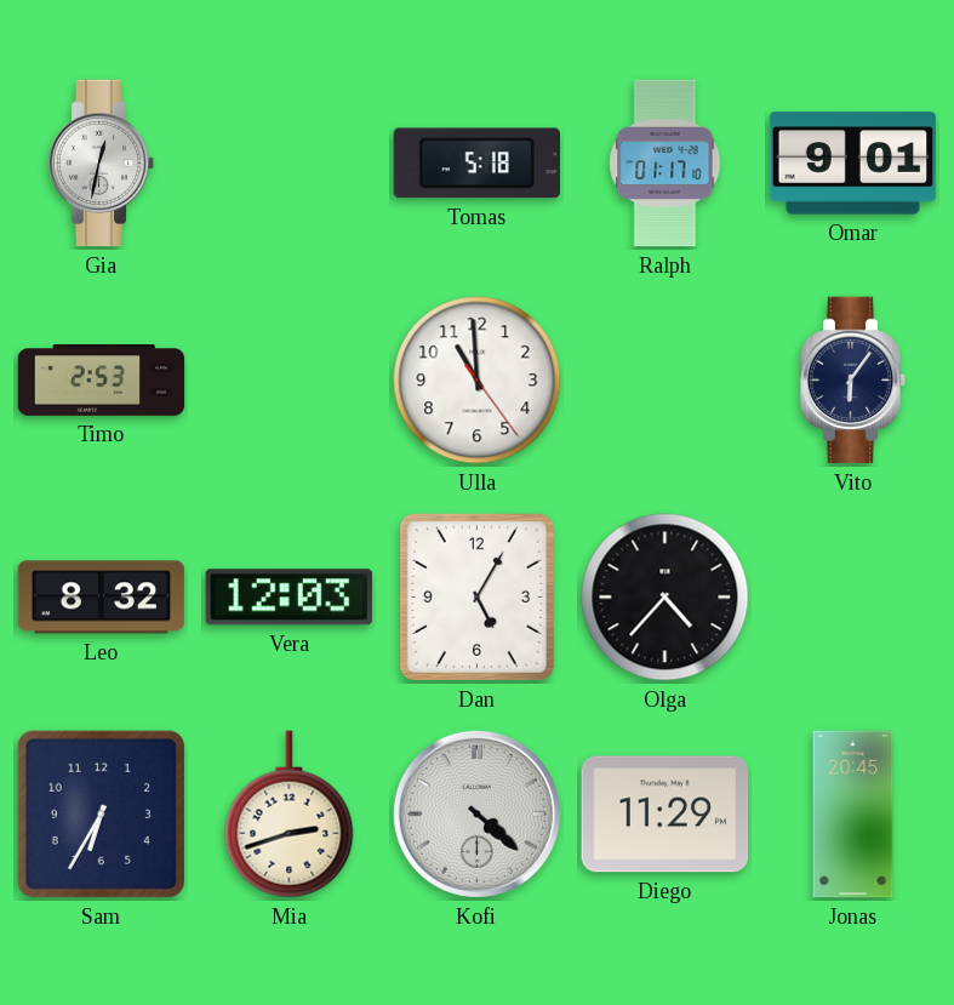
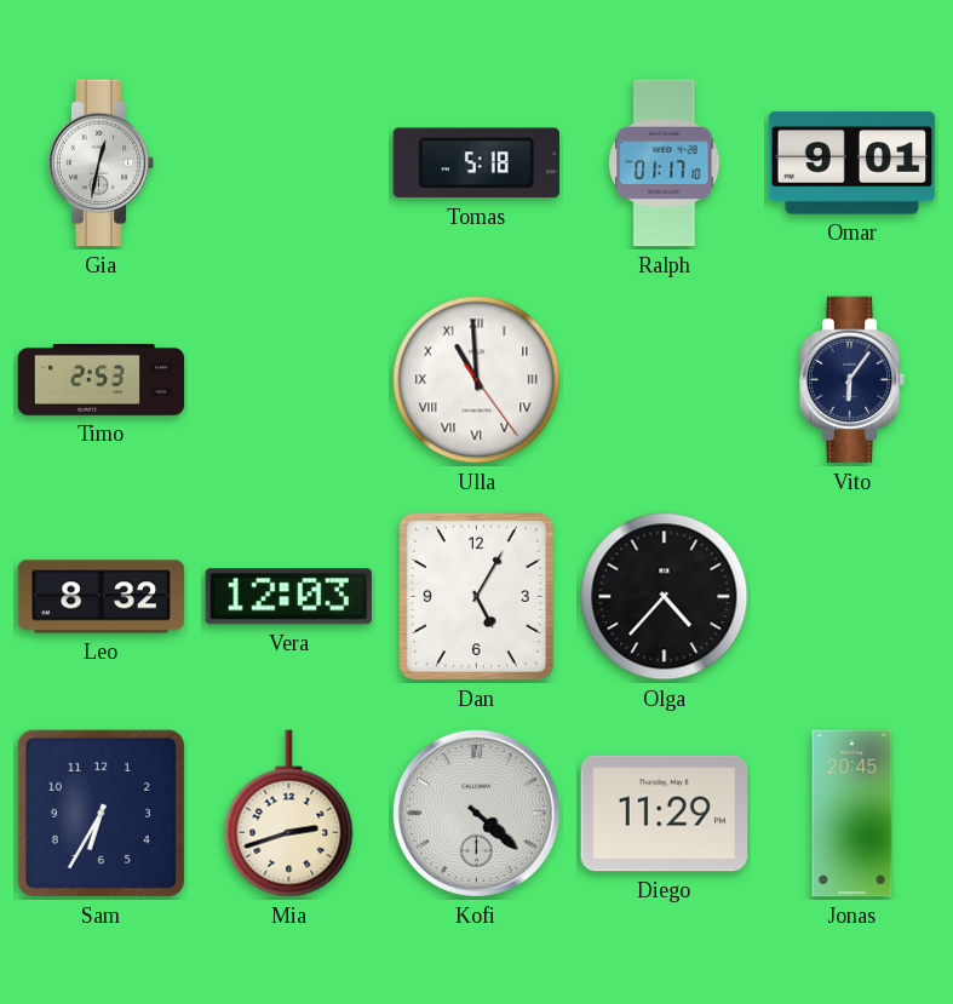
Ulla numerals: Arabic -> Roman
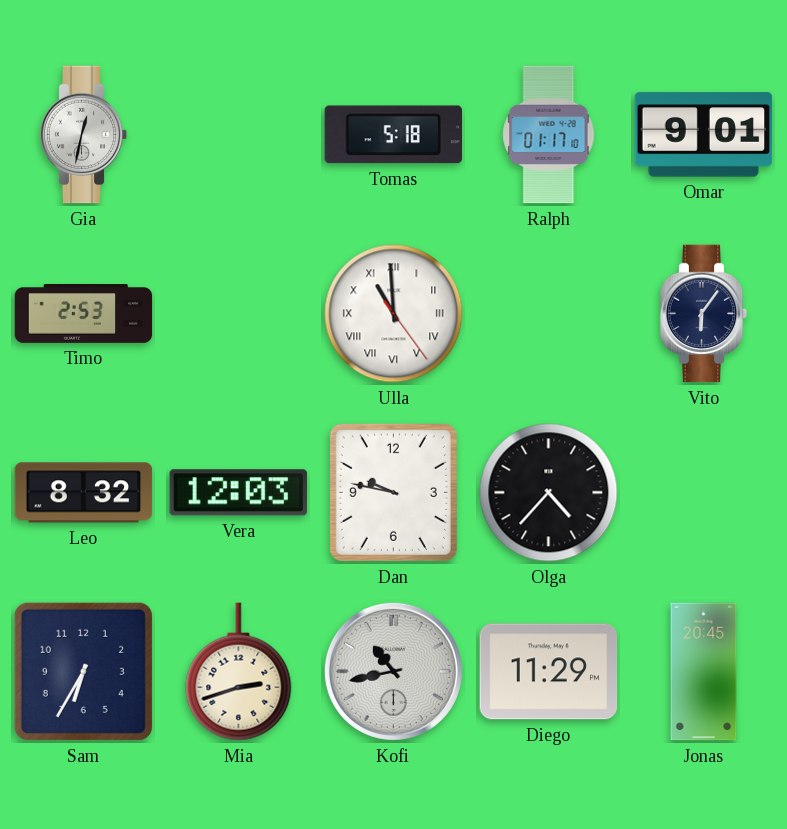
Dan: 5:05 -> 9:47
Kofi: 4:22 -> 10:43
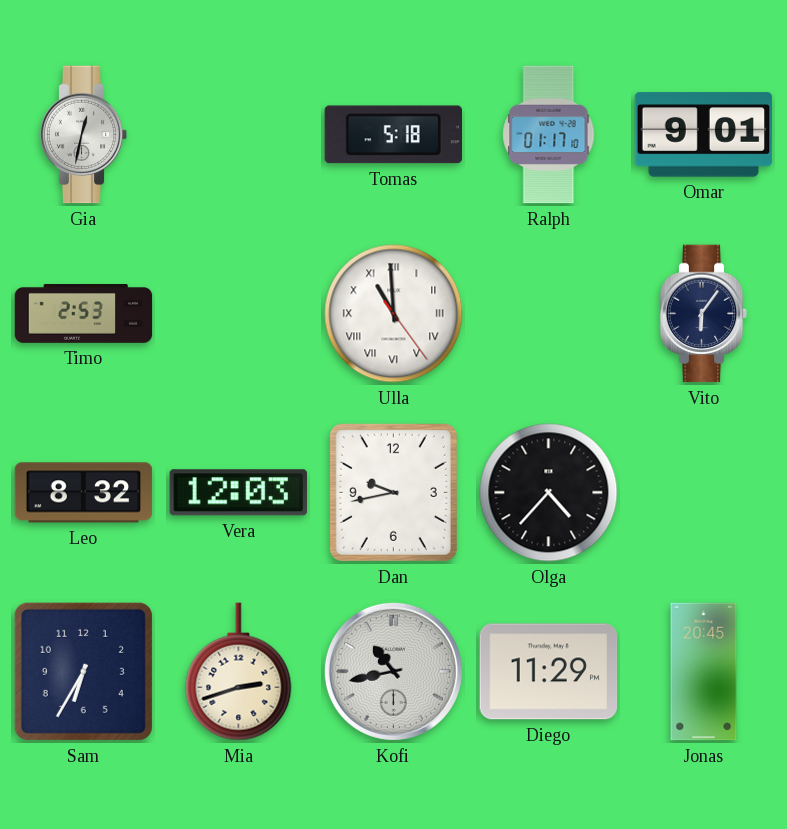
Dan: 9:47 -> 9:43
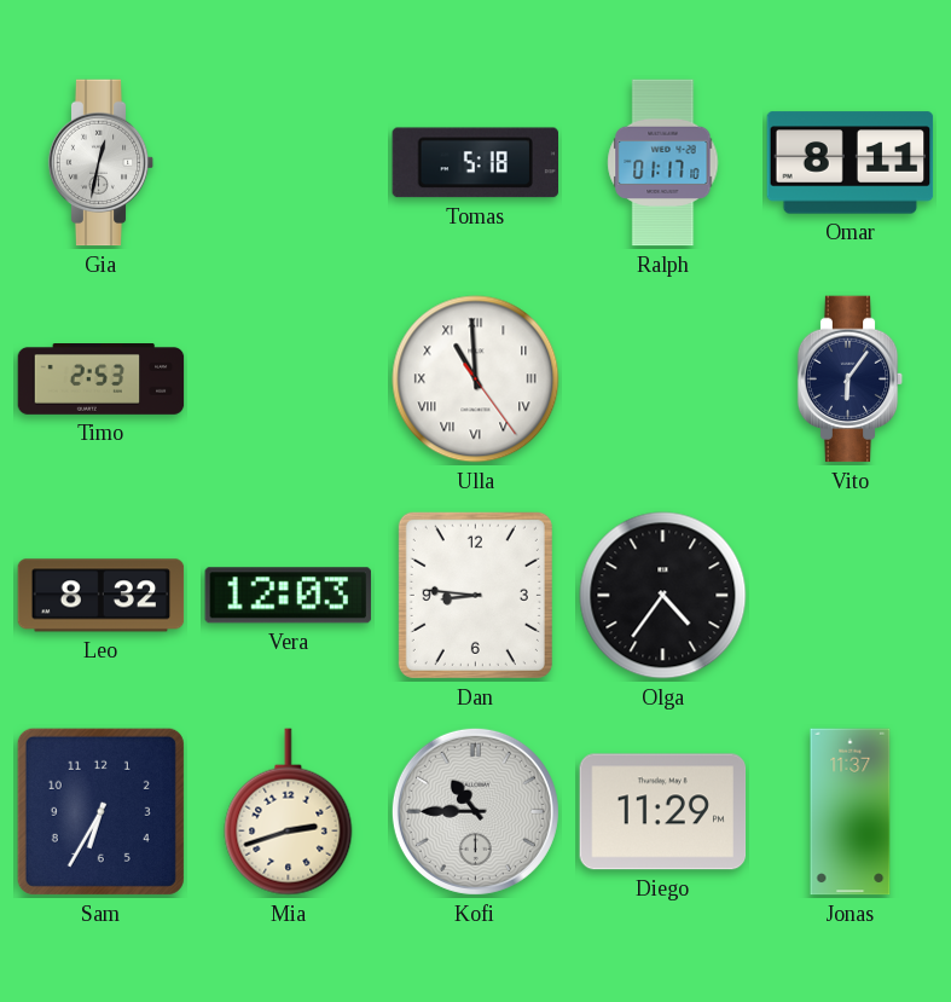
Omar: 9:01 -> 8:11
Dan: 9:43 -> 8:46
Olga: 4:37 -> 4:36
Kofi: 10:43 -> 10:45
Jonas: 20:45 -> 11:37
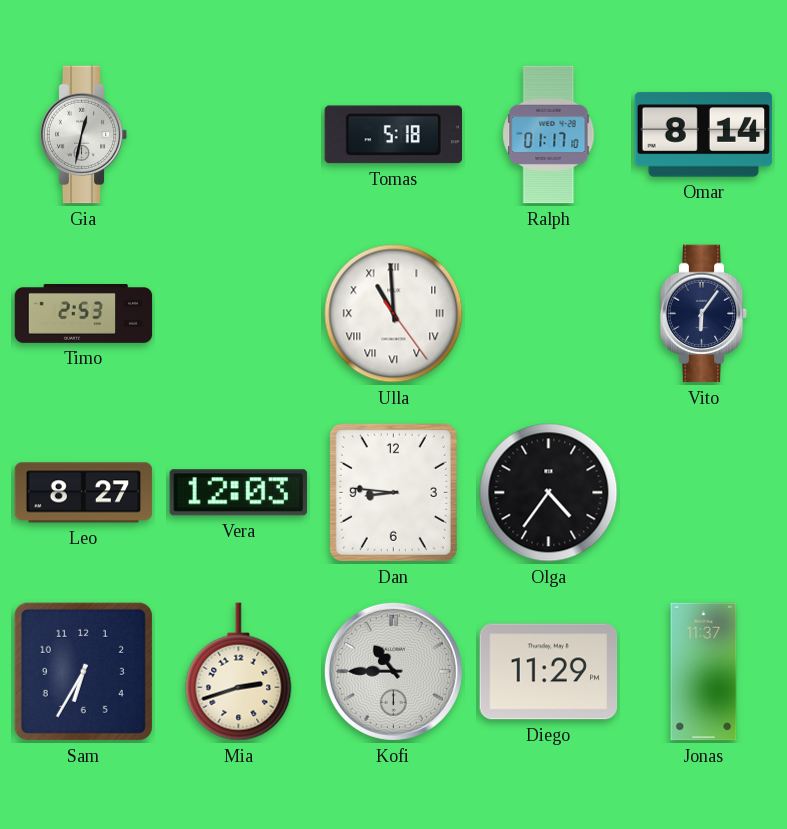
Omar: 8:11 -> 8:14
Leo: 8:32 -> 8:27
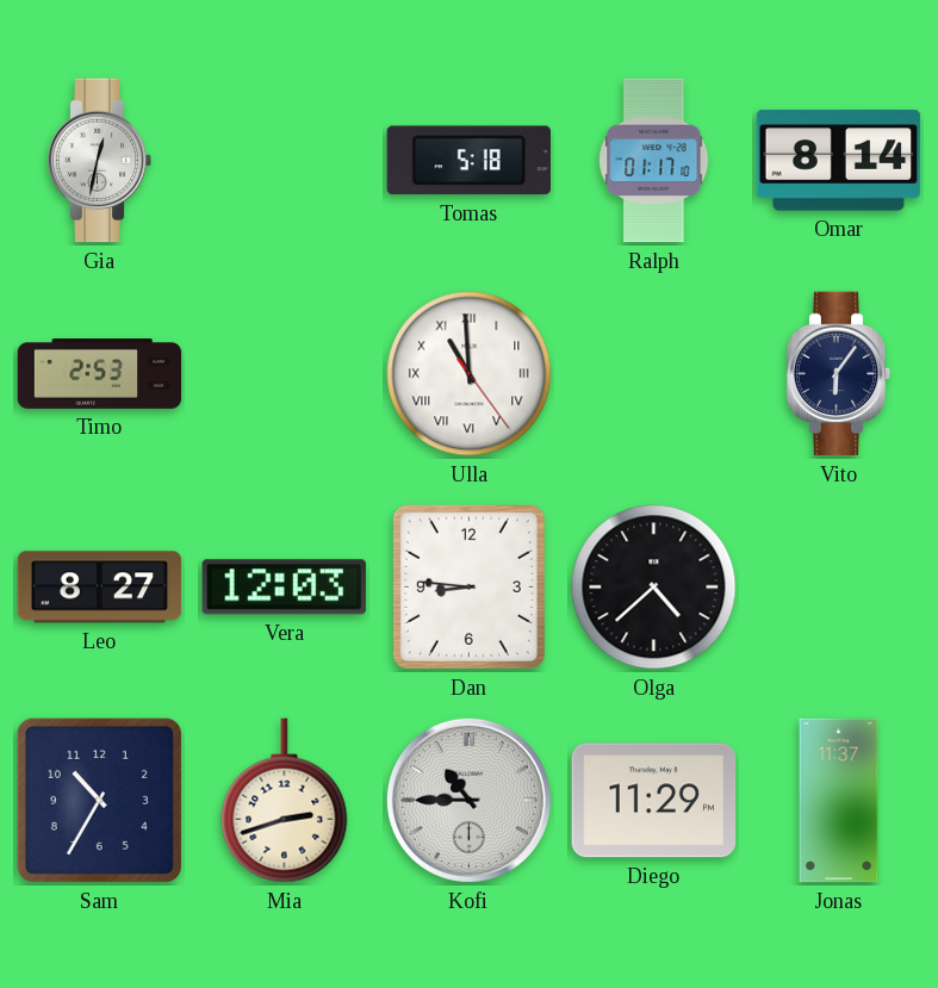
Olga: 4:36 -> 4:38
Sam: 6:35 -> 10:35
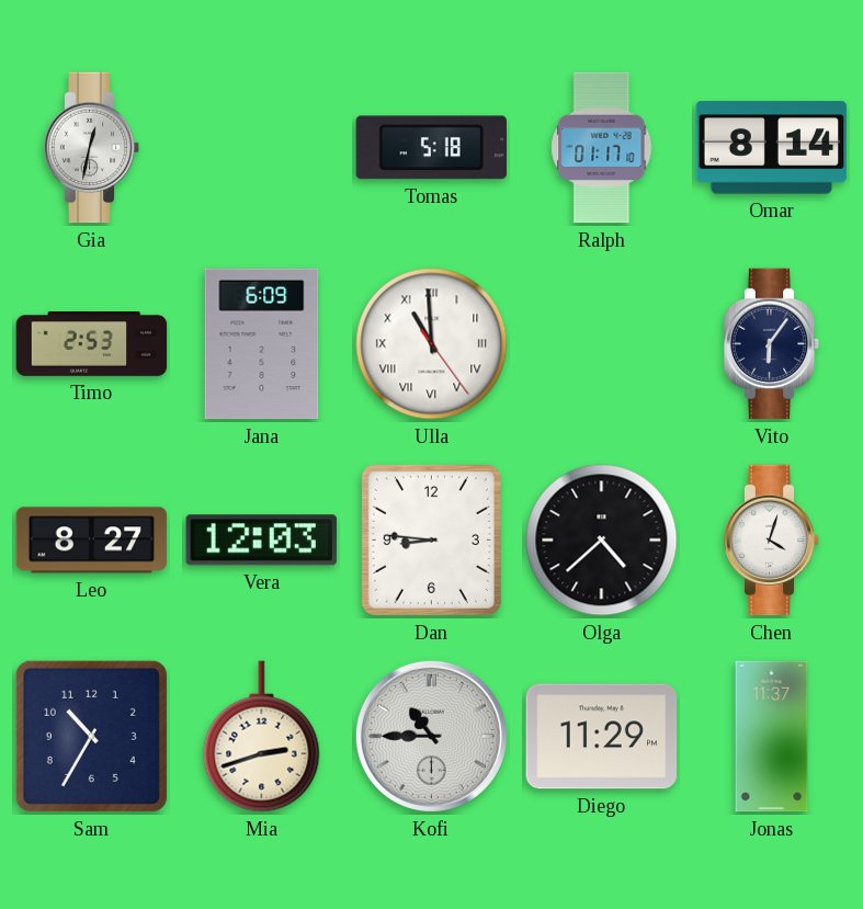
Jana: none -> 6:09
Chen: none -> 4:03
